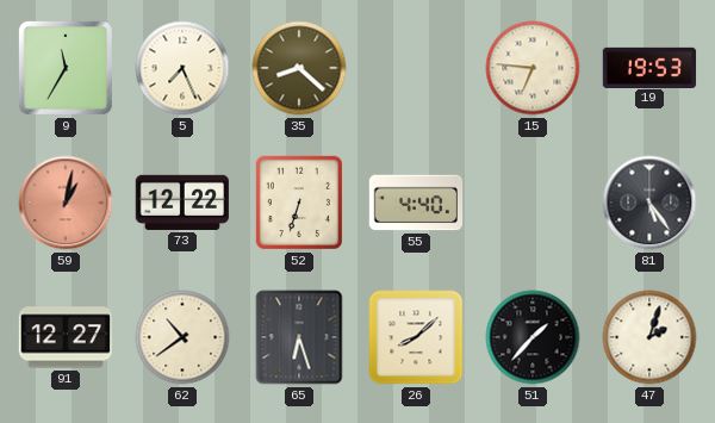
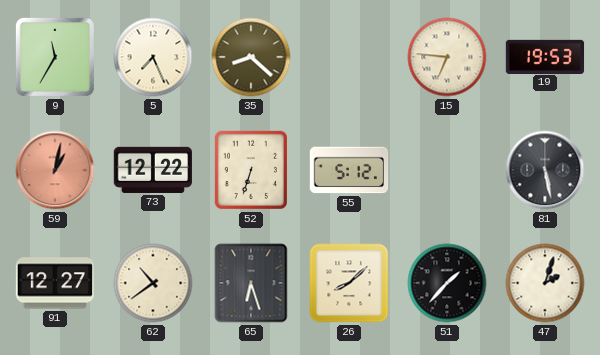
55: 4:40 -> 5:12
81: 5:24 -> 5:28
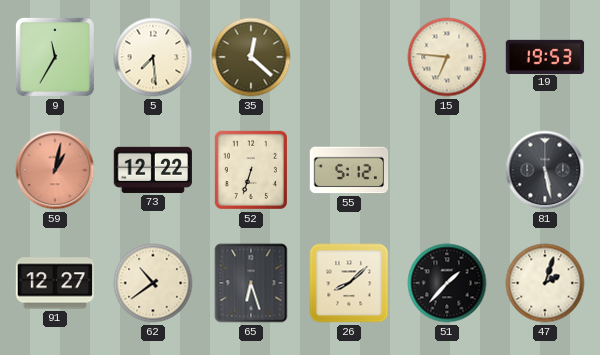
5: 7:26 -> 7:29
35: 8:22 -> 12:22
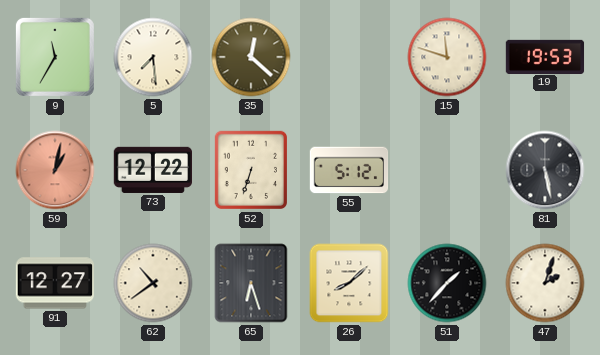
15: 6:46 -> 11:48
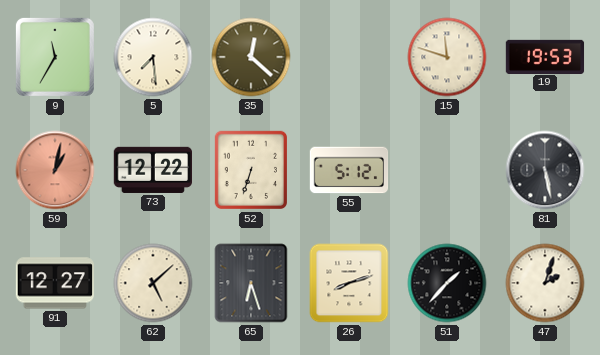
62: 10:39 -> 5:08
26: 8:08 -> 8:12
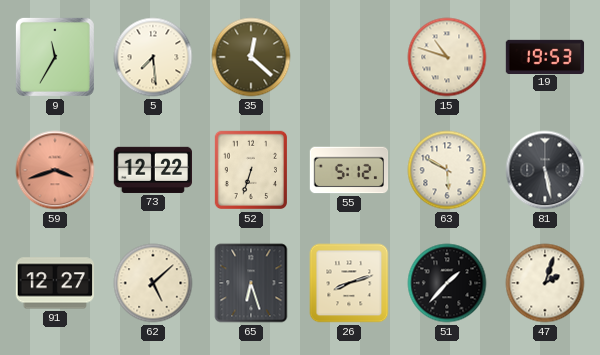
15: 11:48 -> 10:48
59: 1:02 -> 3:42
63: none -> 5:50
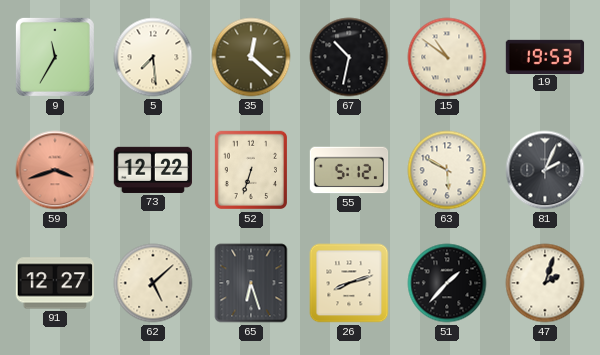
67: none -> 10:32
15: 10:48 -> 10:51
81: 5:28 -> 2:04
